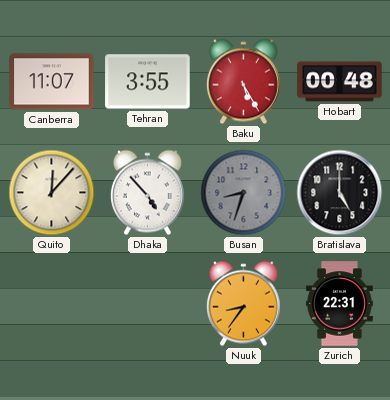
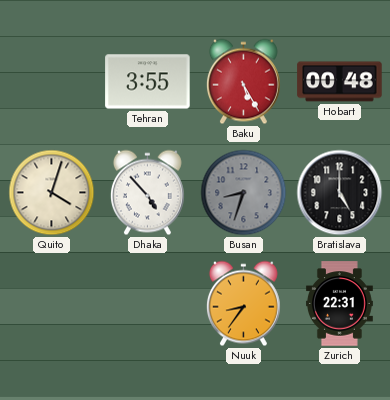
Canberra: 11:07 -> none
Quito: 12:07 -> 4:03
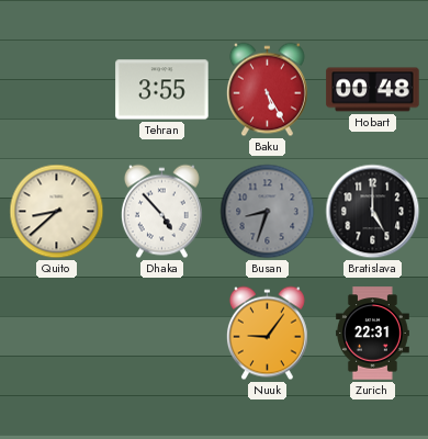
Quito: 4:03 -> 8:38
Nuuk: 8:36 -> 9:06
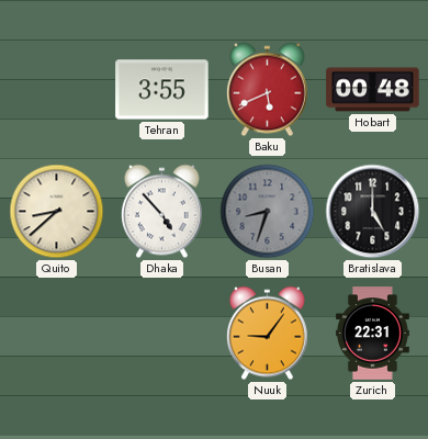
Baku: 5:25 -> 5:41
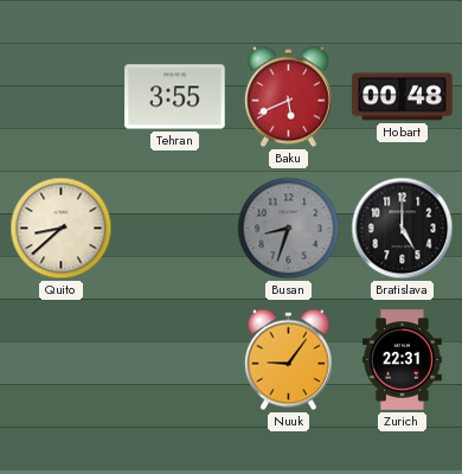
Dhaka: 4:53 -> none
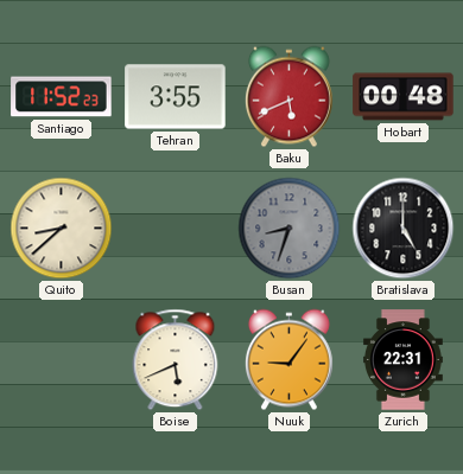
Santiago: none -> 11:52
Boise: none -> 5:41
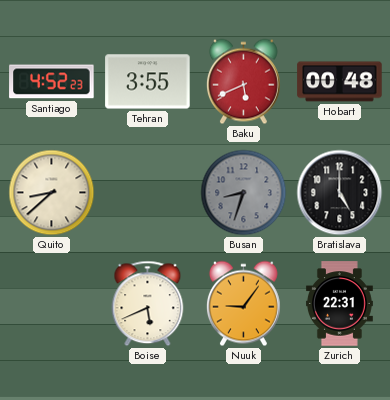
Santiago: 11:52 -> 4:52
